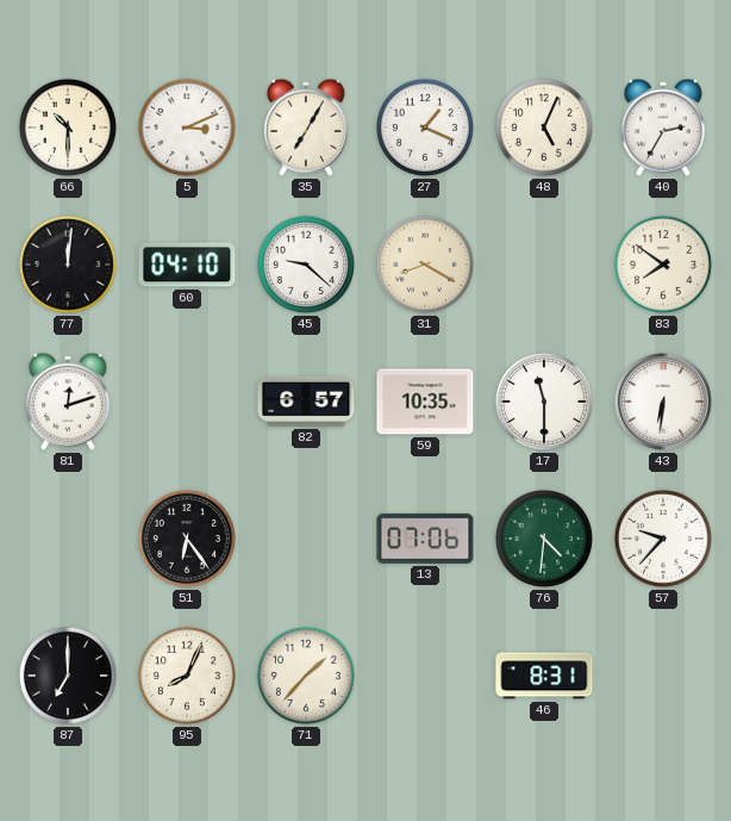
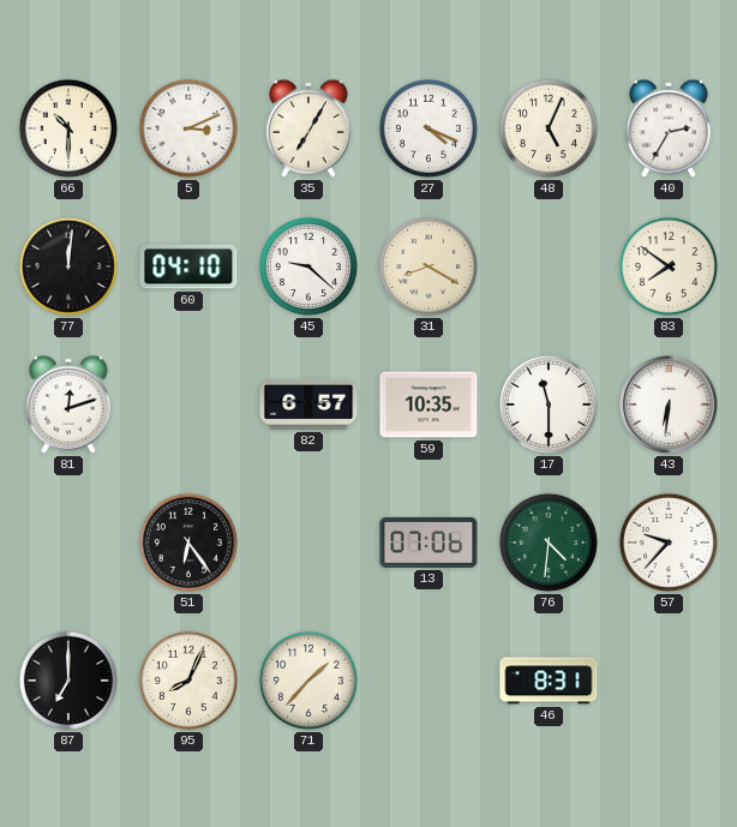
27: 1:19 -> 4:19
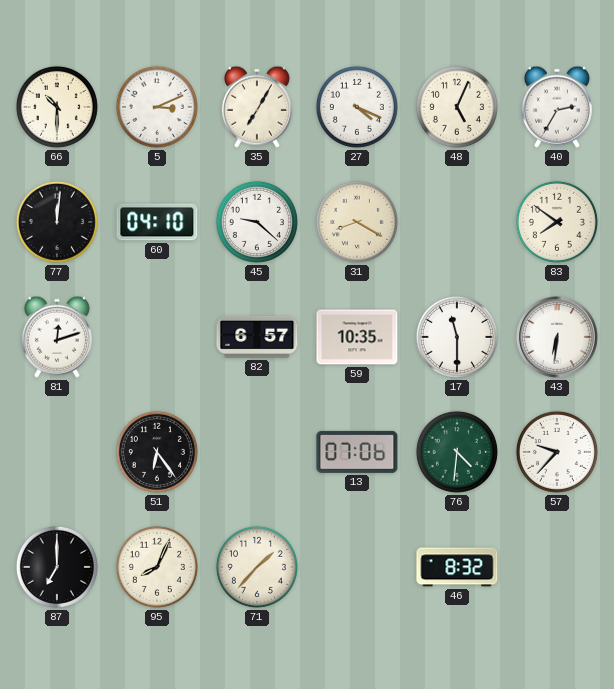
46: 8:31 -> 8:32
